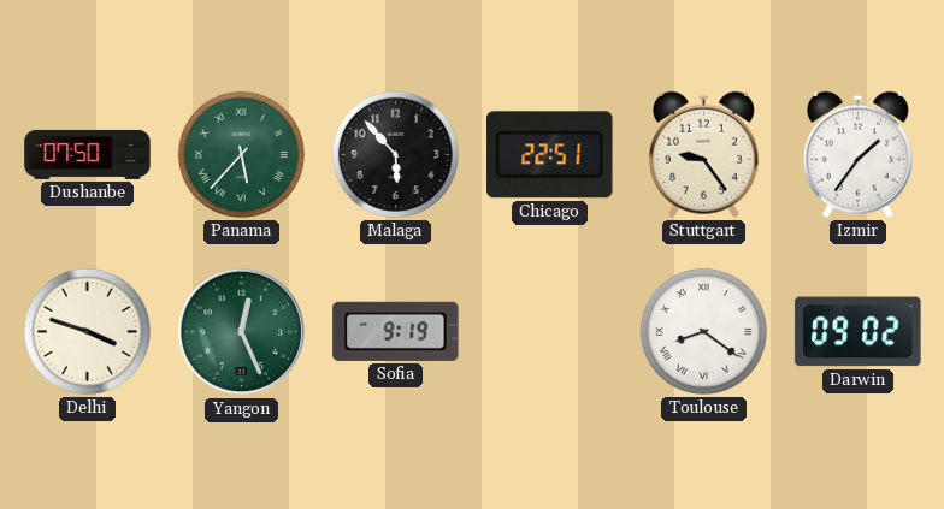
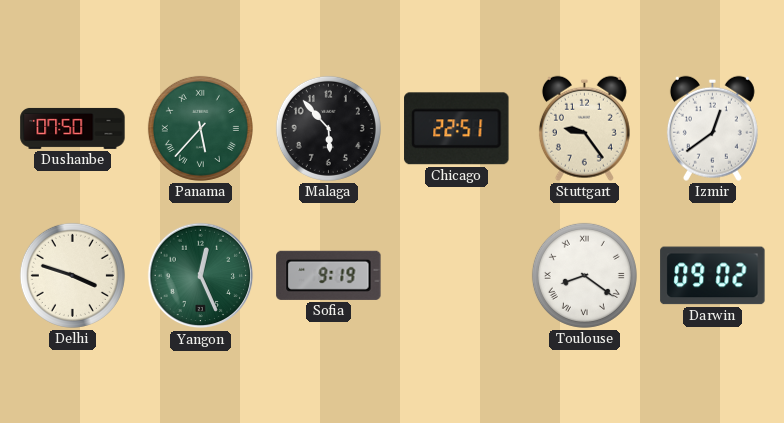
Izmir: 1:36 -> 12:39
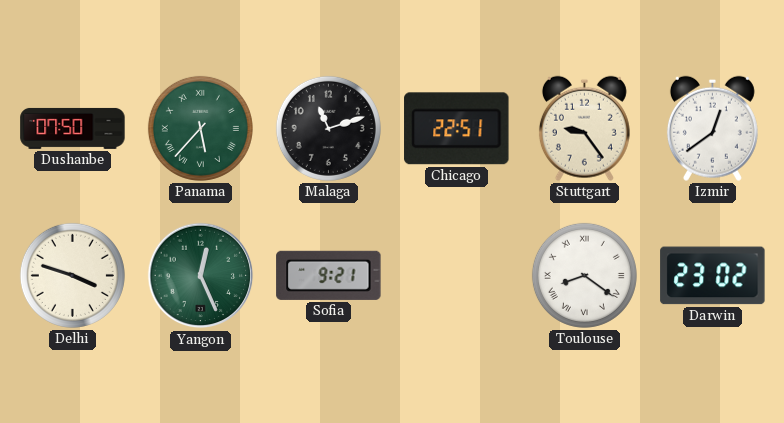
Malaga: 5:53 -> 11:12
Sofia: 9:19 -> 9:21
Darwin: 09:02 -> 23:02
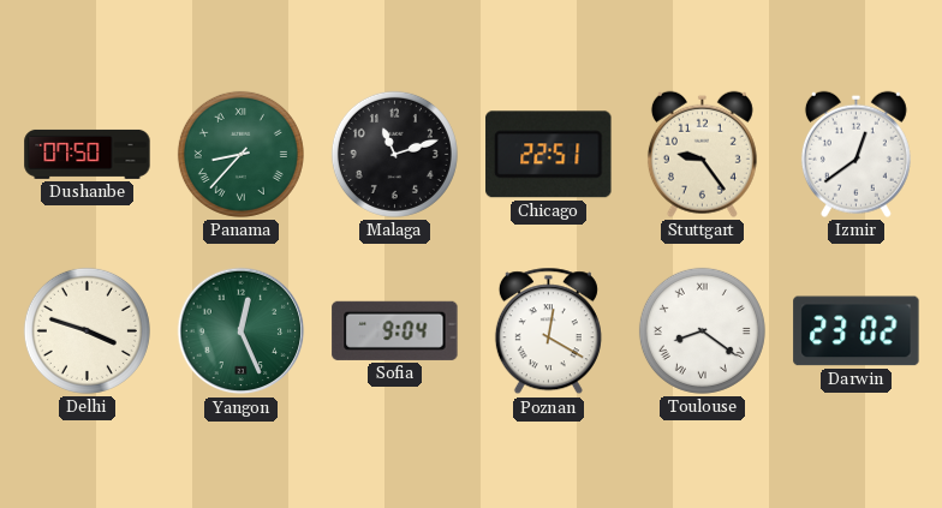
Panama: 5:37 -> 8:37
Sofia: 9:21 -> 9:04
Poznan: none -> 12:20
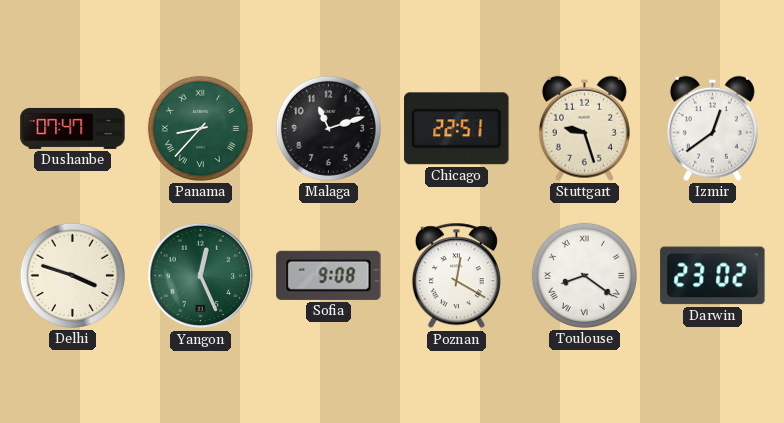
Dushanbe: 07:50 -> 07:47
Stuttgart: 9:24 -> 9:27
Sofia: 9:04 -> 9:08
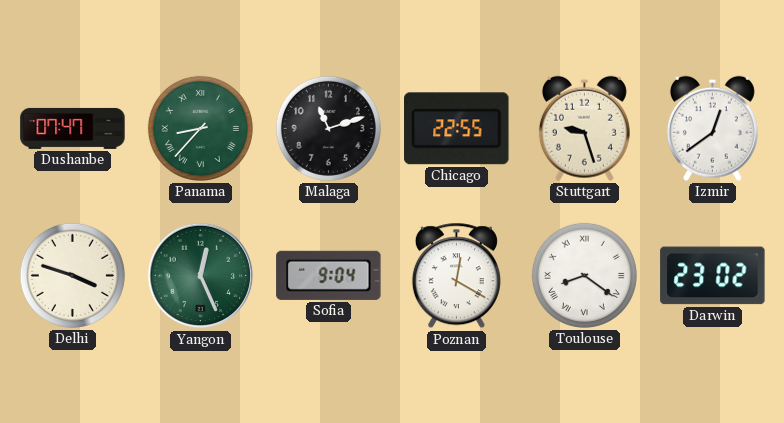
Chicago: 22:51 -> 22:55
Sofia: 9:08 -> 9:04
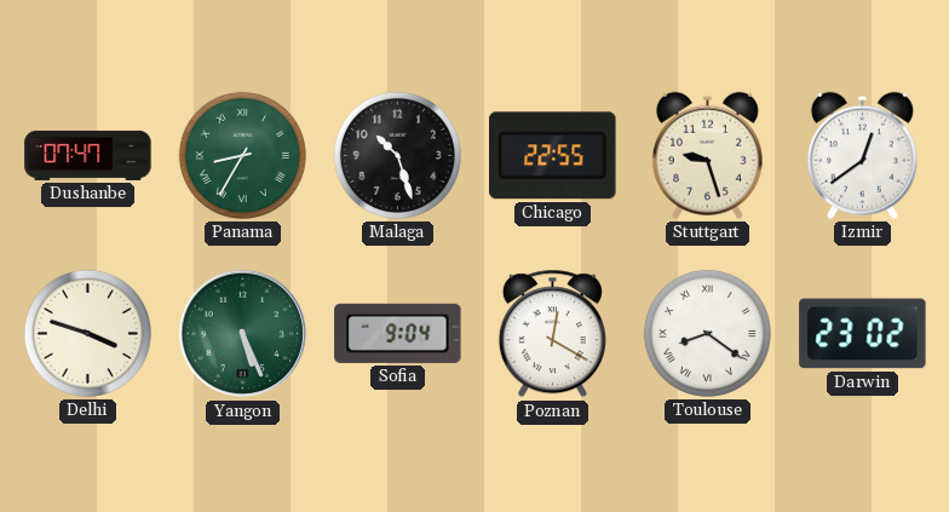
Panama: 8:37 -> 8:35
Malaga: 11:12 -> 10:27
Yangon: 12:26 -> 5:26
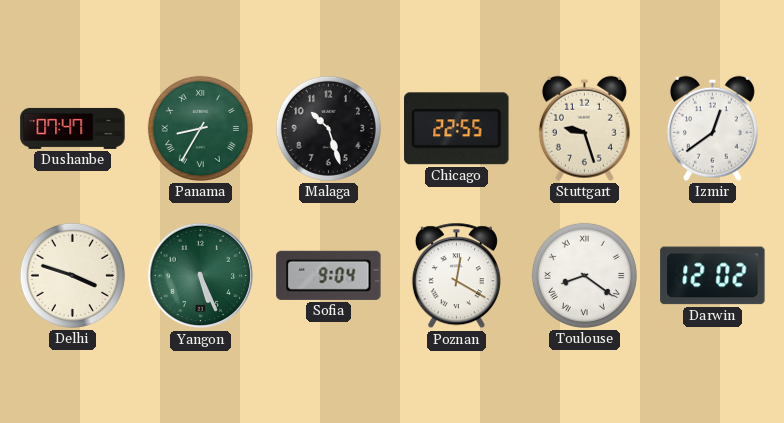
Darwin: 23:02 -> 12:02
